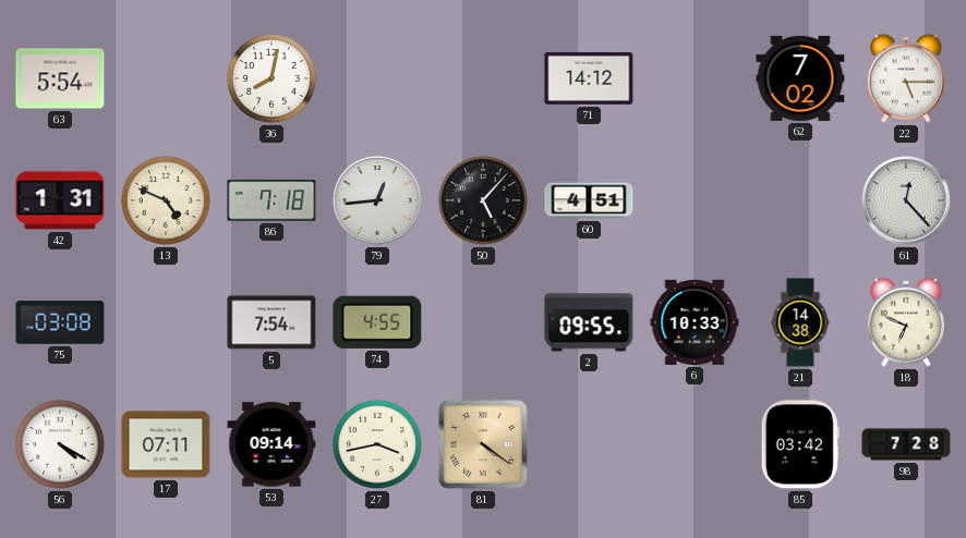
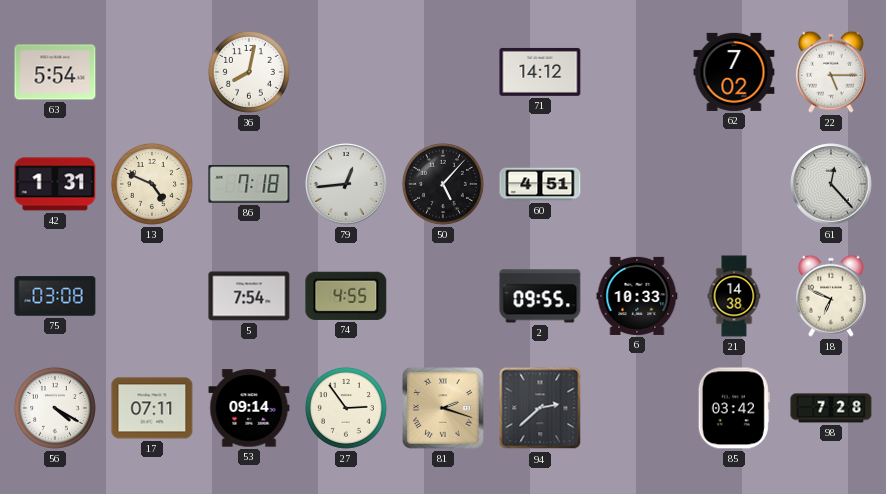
27: 3:43 -> 2:54
81: 4:21 -> 2:18
94: none -> 2:38
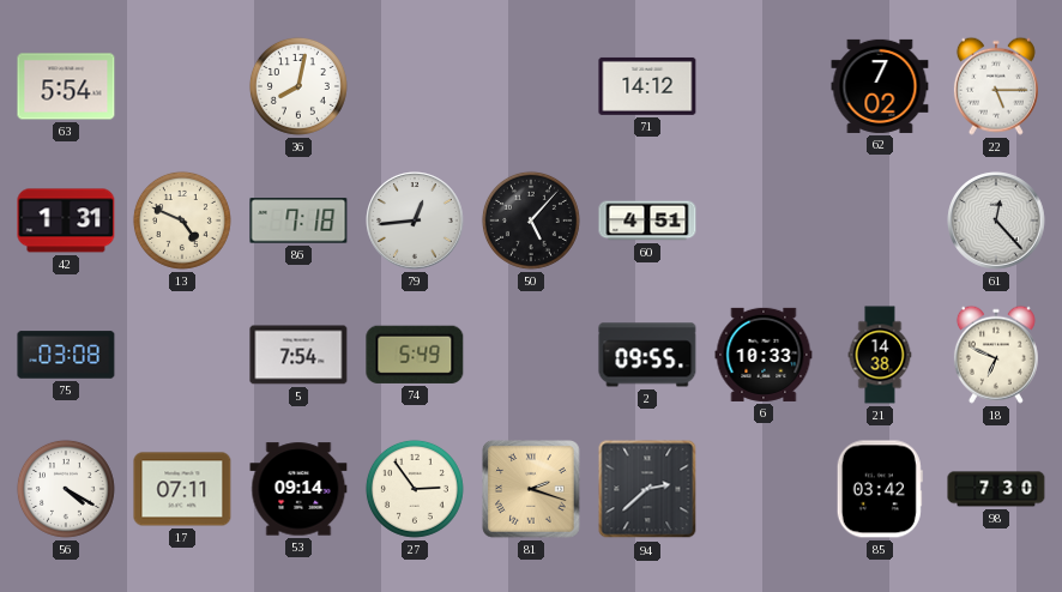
74: 4:55 -> 5:49
98: 7:28 -> 7:30
